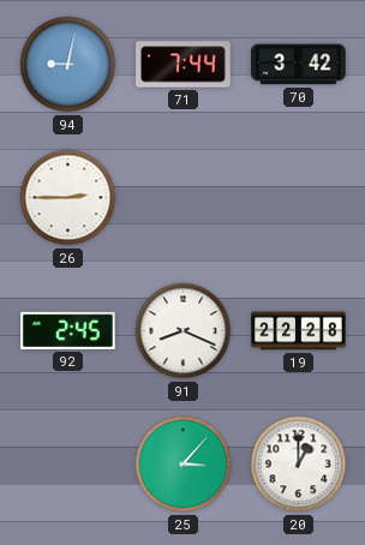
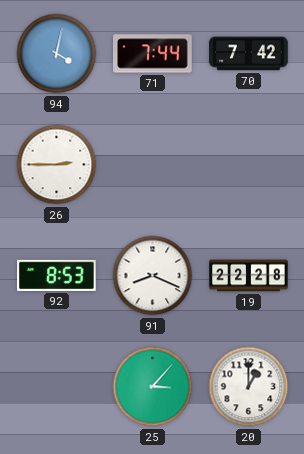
94: 9:02 -> 4:02
70: 3:42 -> 7:42
92: 2:45 -> 8:53
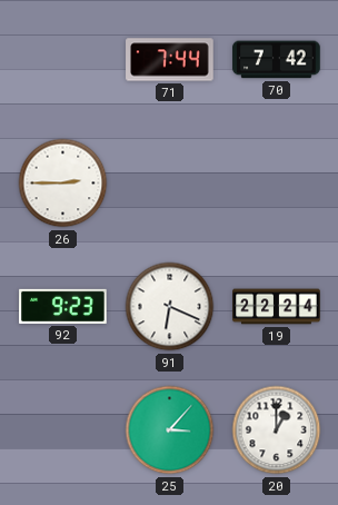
94: 4:02 -> none
92: 8:53 -> 9:23
91: 8:19 -> 6:19
19: 22:28 -> 22:24
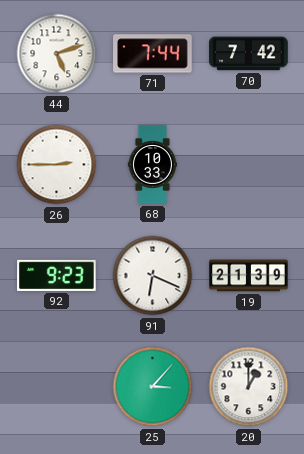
44: none -> 5:12
68: none -> 10:33
19: 22:24 -> 21:39
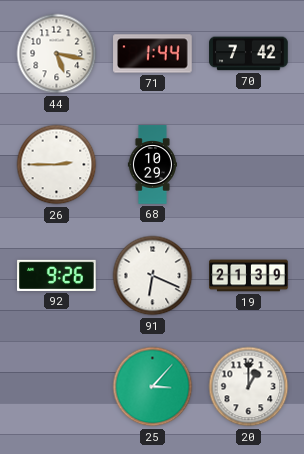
44: 5:12 -> 5:17
71: 7:44 -> 1:44
68: 10:33 -> 10:29
92: 9:23 -> 9:26
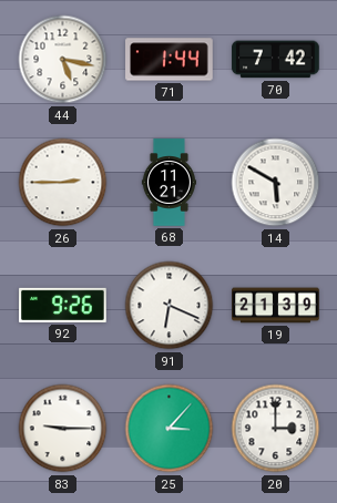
68: 10:29 -> 11:21
14: none -> 5:50
83: none -> 9:15
20: 1:00 -> 3:00
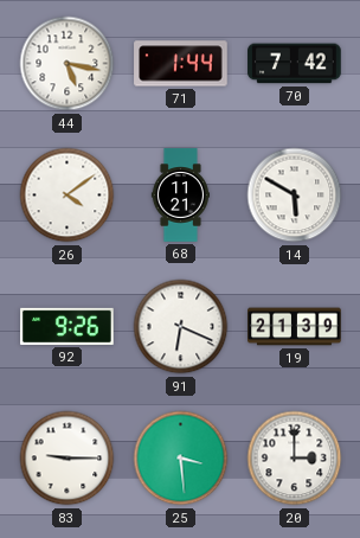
26: 2:45 -> 4:09
25: 3:07 -> 3:29
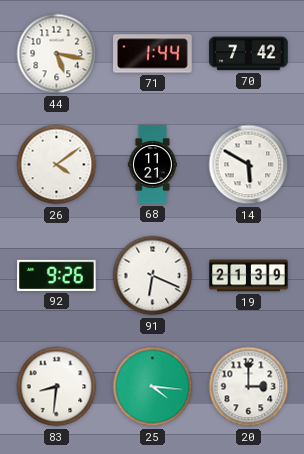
83: 9:15 -> 8:31
25: 3:29 -> 4:16
